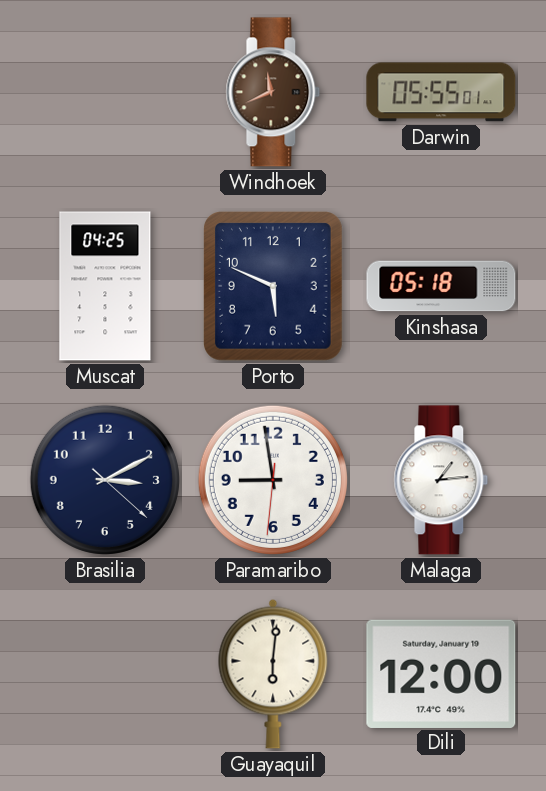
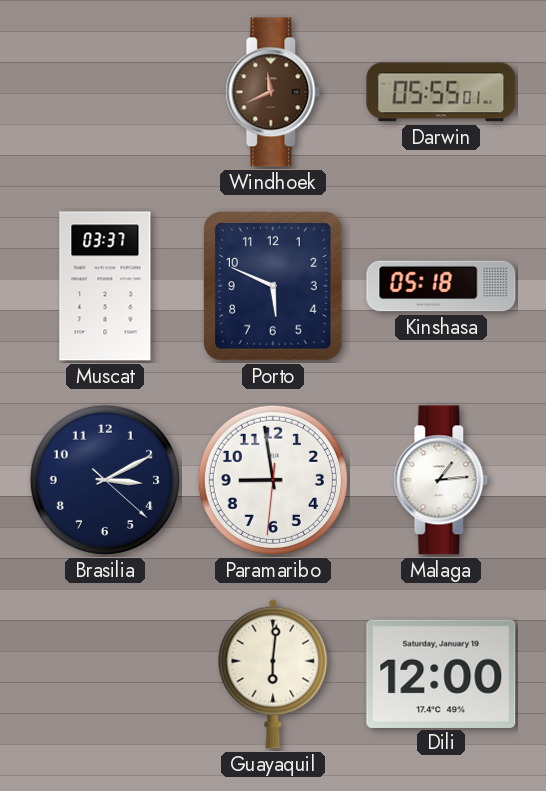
Muscat: 04:25 -> 03:37
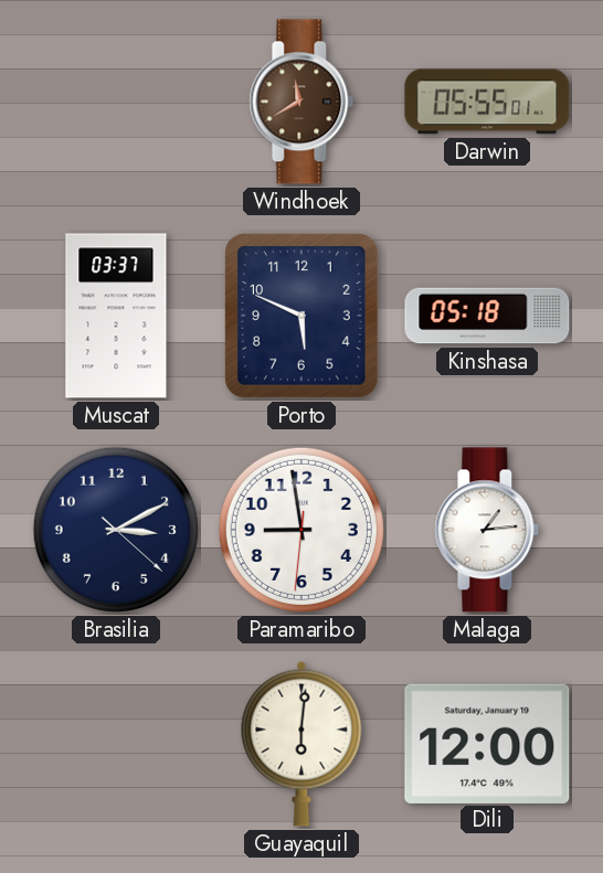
Windhoek: 11:41 -> 11:40
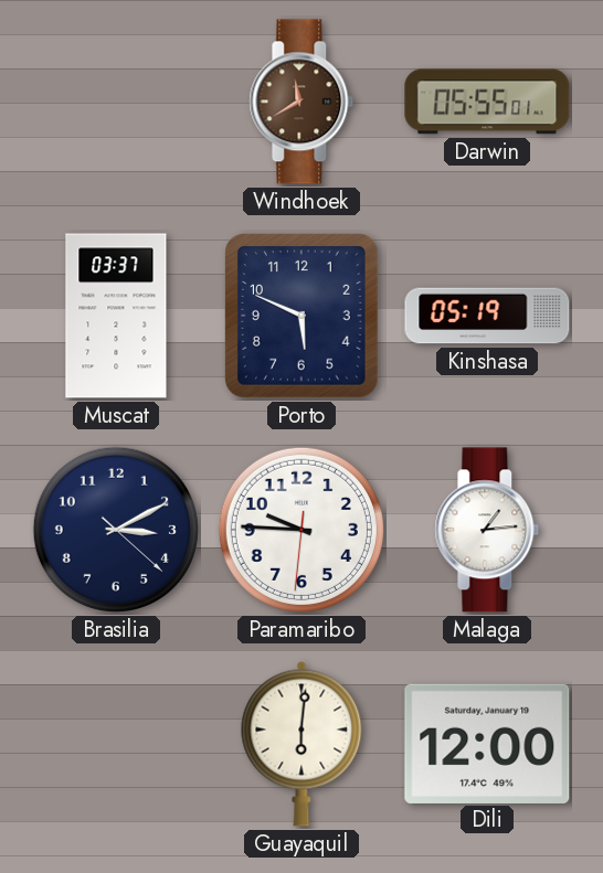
Kinshasa: 05:18 -> 05:19
Paramaribo: 8:58 -> 9:45
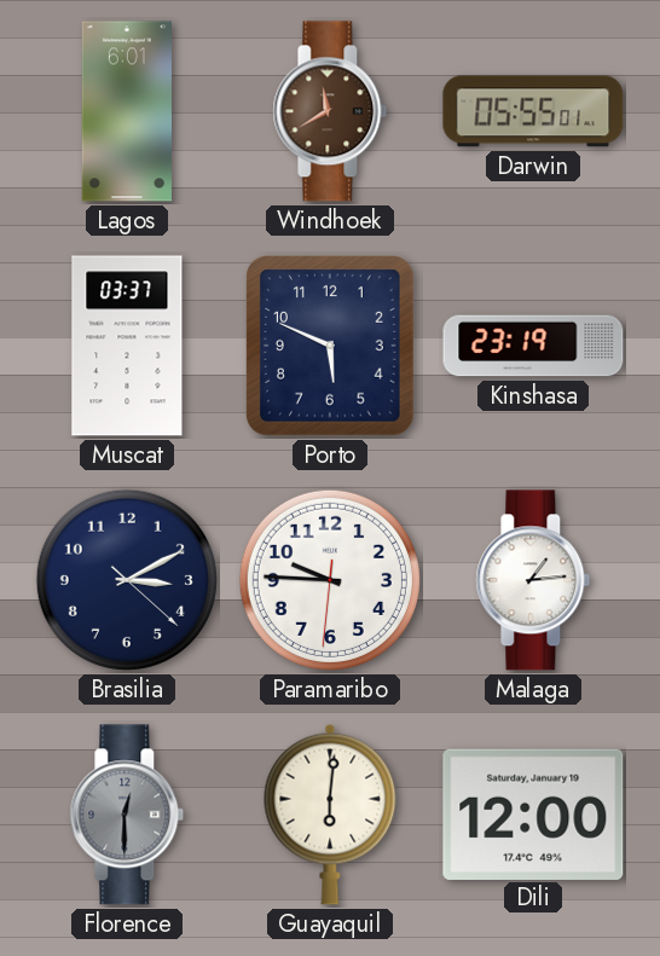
Lagos: none -> 6:01
Kinshasa: 05:19 -> 23:19
Florence: none -> 12:30
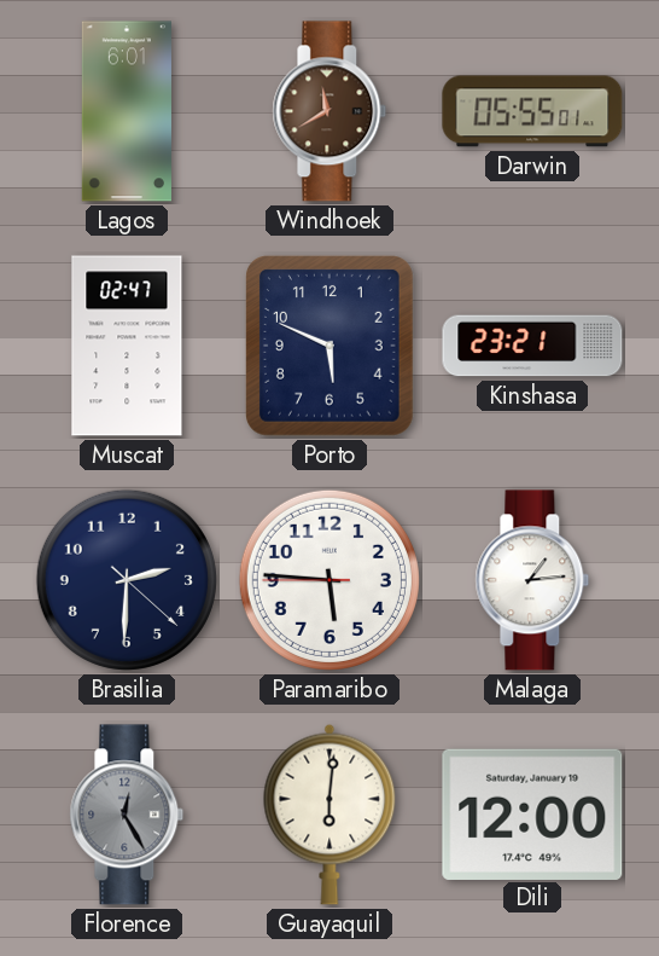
Muscat: 03:37 -> 02:47
Kinshasa: 23:19 -> 23:21
Brasilia: 3:10 -> 2:30
Paramaribo: 9:45 -> 5:45
Florence: 12:30 -> 12:25
